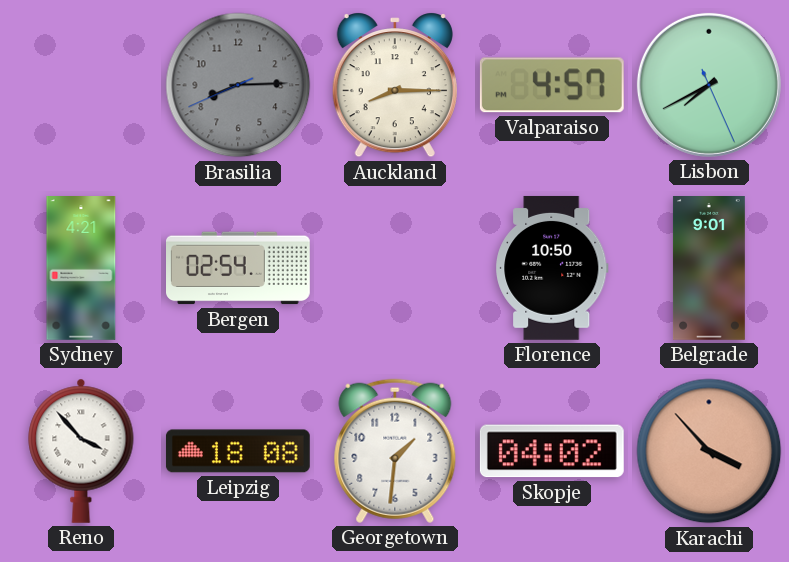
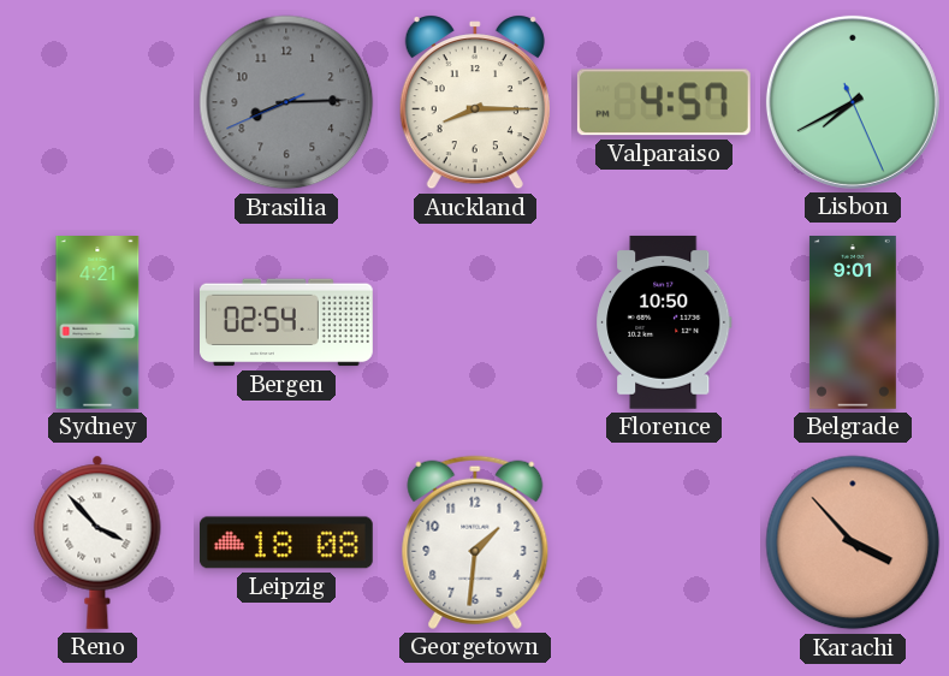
Skopje: 04:02 -> none
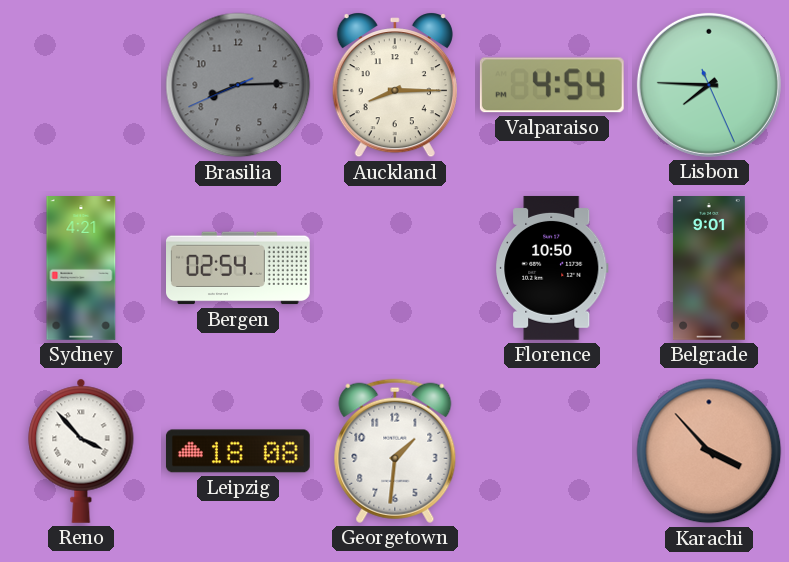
Valparaiso: 4:57 -> 4:54
Lisbon: 7:40 -> 7:45
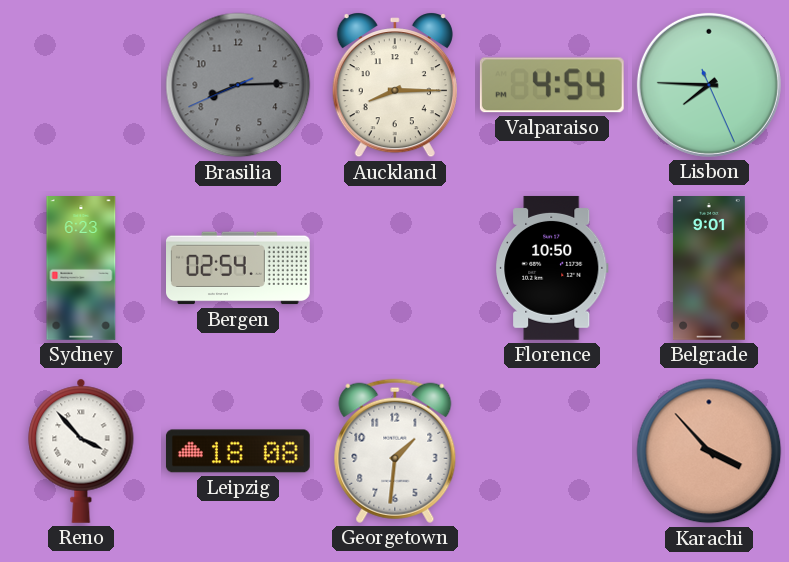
Sydney: 4:21 -> 6:23
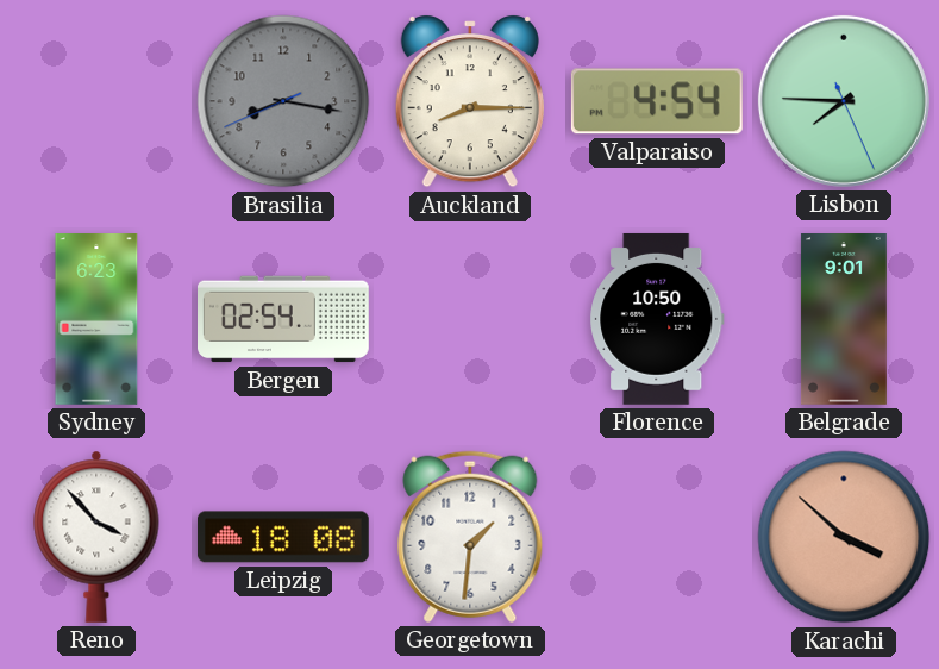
Brasilia: 8:14 -> 8:16
Karachi: 3:53 -> 3:52
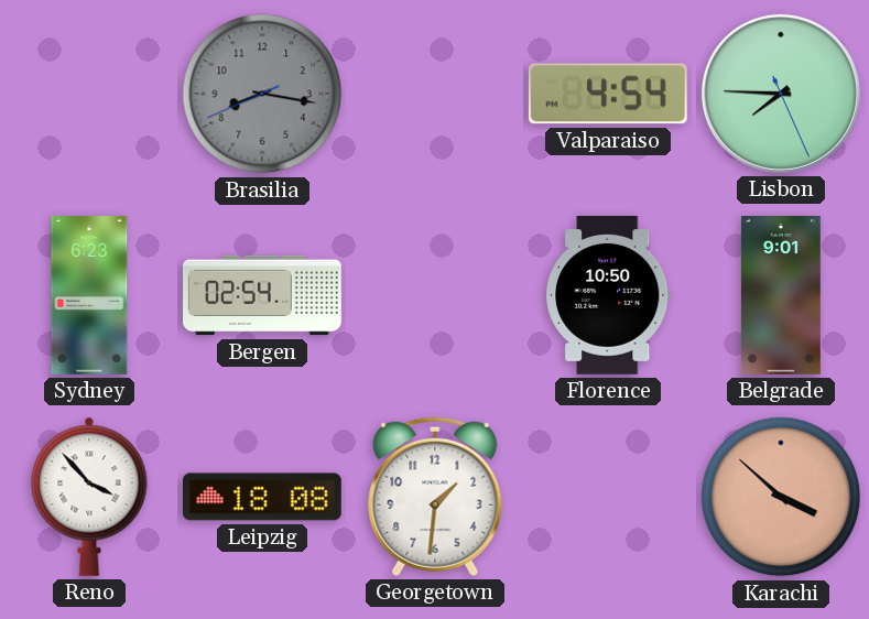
Auckland: 8:15 -> none
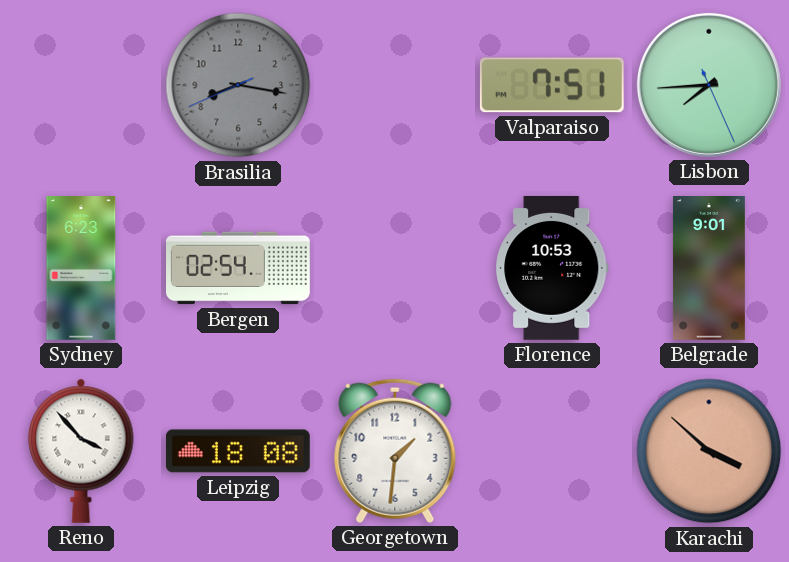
Valparaiso: 4:54 -> 7:51
Lisbon: 7:45 -> 7:44
Florence: 10:50 -> 10:53
